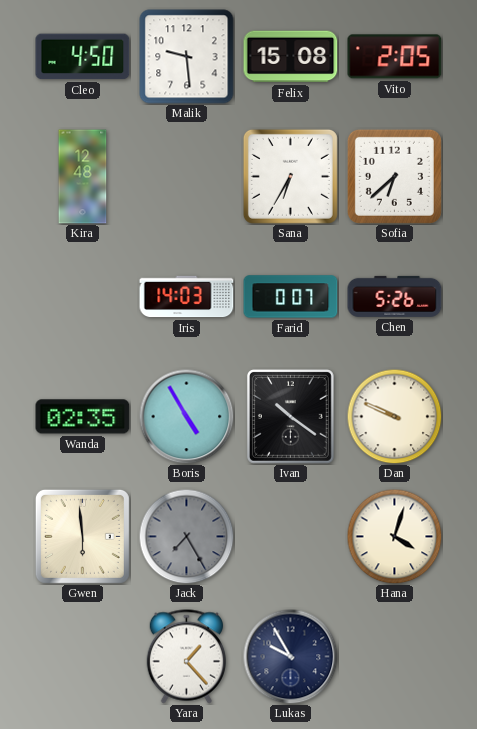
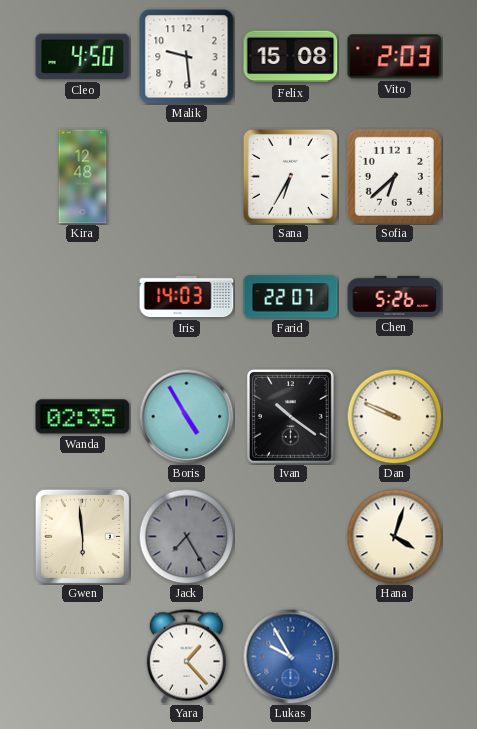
Vito: 2:05 -> 2:03
Farid: 0:07 -> 22:07
Lukas dial: navy -> blue
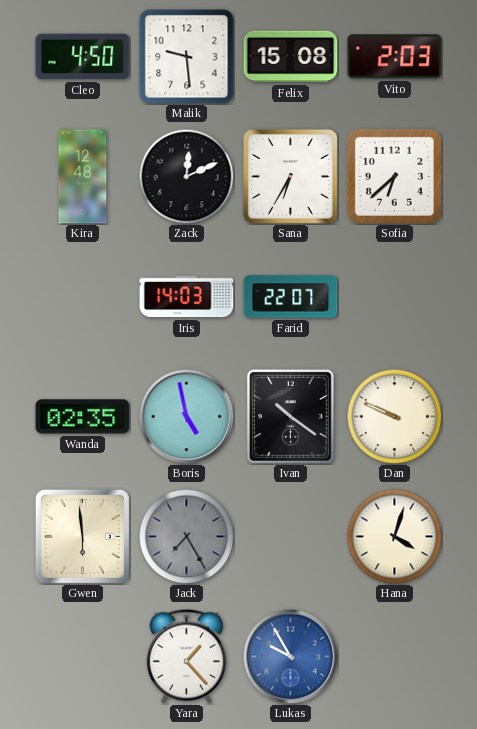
Zack: none -> 12:11
Chen: 5:26 -> none
Boris: 4:55 -> 4:58
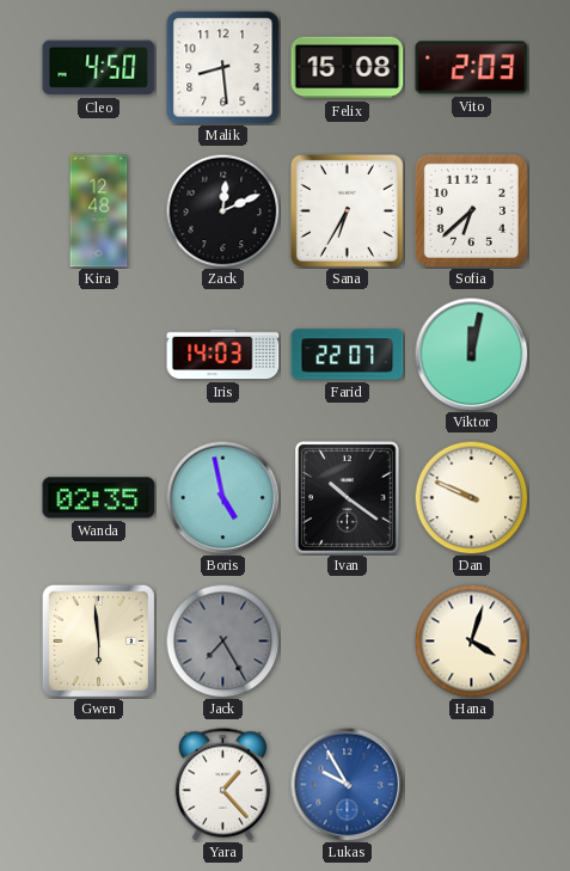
Malik: 9:29 -> 8:29
Viktor: none -> 12:02
